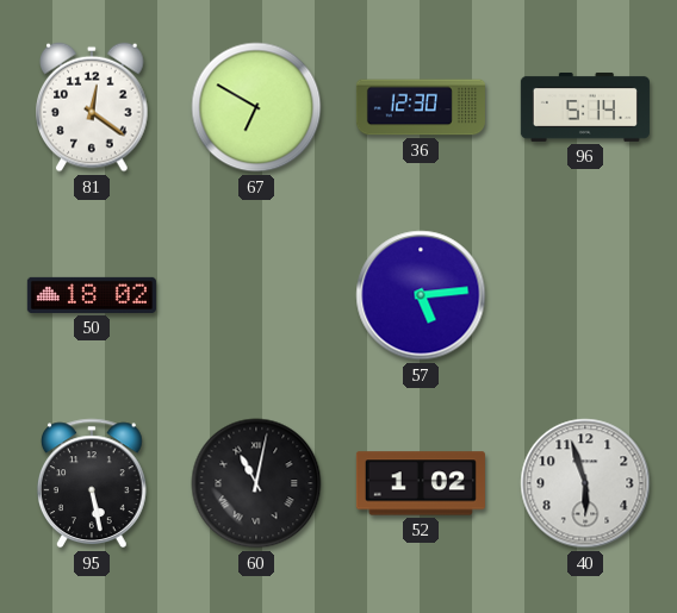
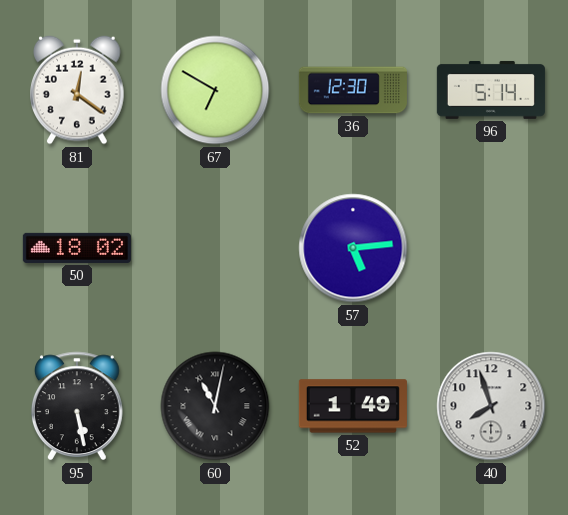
52: 1:02 -> 1:49
40: 5:57 -> 7:57
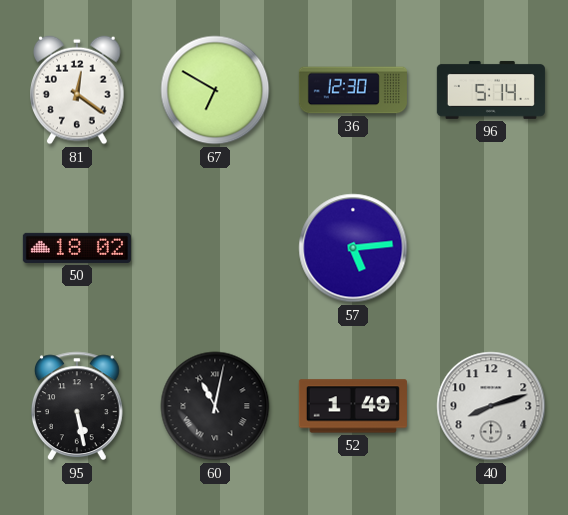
40: 7:57 -> 8:12
